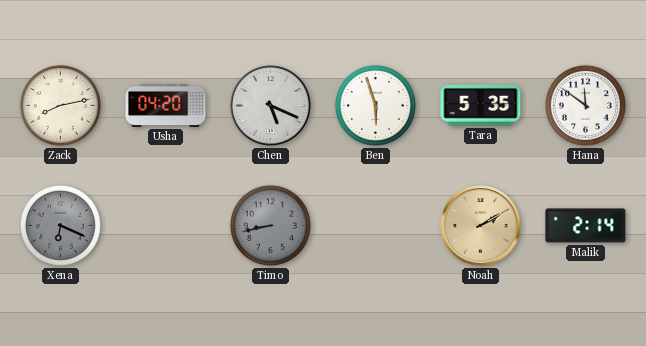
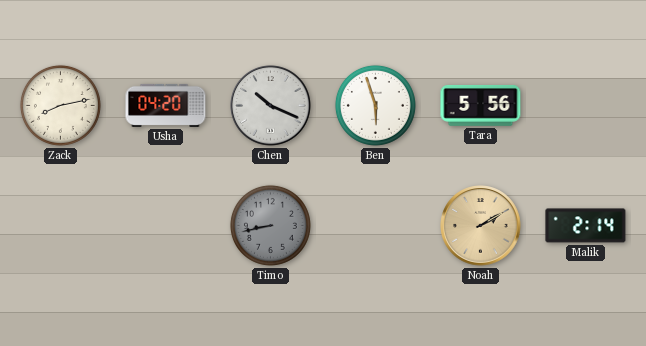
Chen: 5:19 -> 10:19
Tara: 5:35 -> 5:56
Hana: 11:51 -> none
Xena: 6:19 -> none
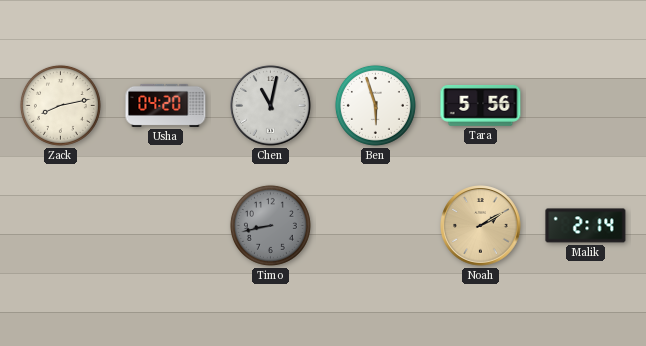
Chen: 10:19 -> 11:02
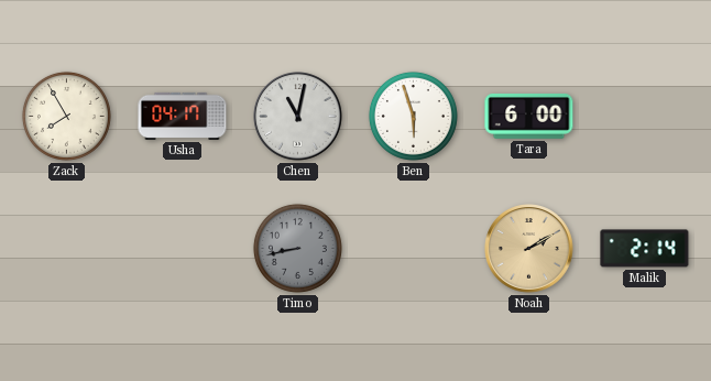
Zack: 8:13 -> 7:55
Usha: 04:20 -> 04:17
Tara: 5:56 -> 6:00
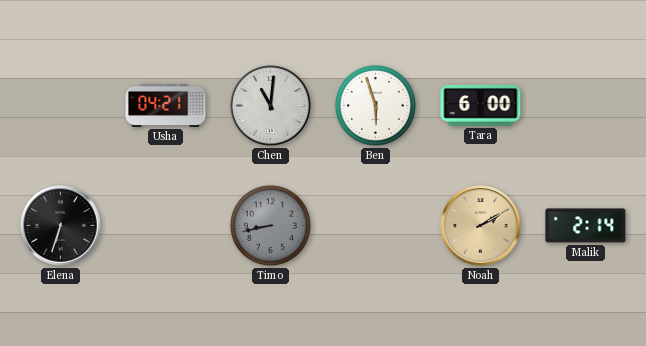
Zack: 7:55 -> none
Usha: 04:17 -> 04:21
Chen: 11:02 -> 11:01
Elena: none -> 6:33
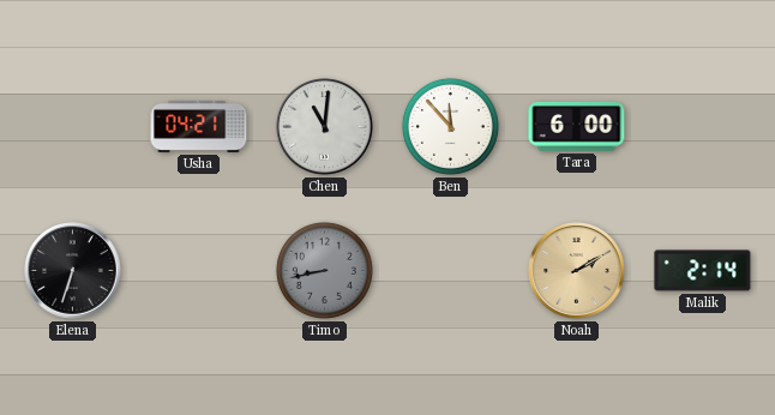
Ben: 5:57 -> 11:53
